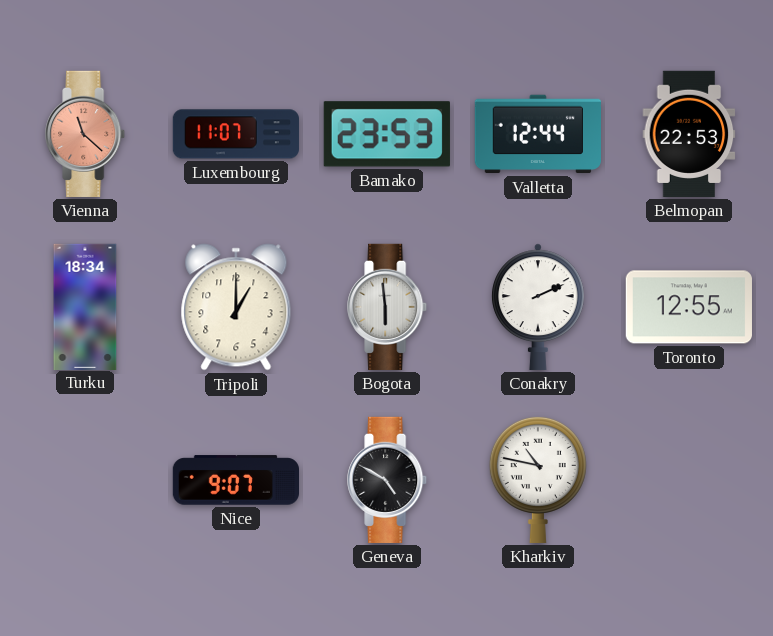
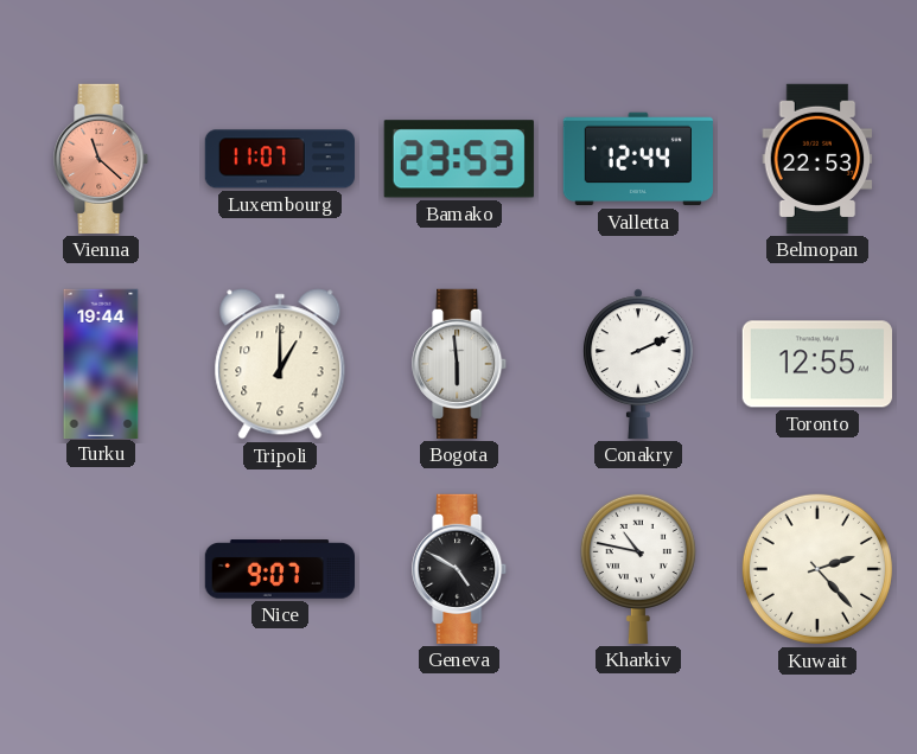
Turku: 18:34 -> 19:44
Kuwait: none -> 2:23
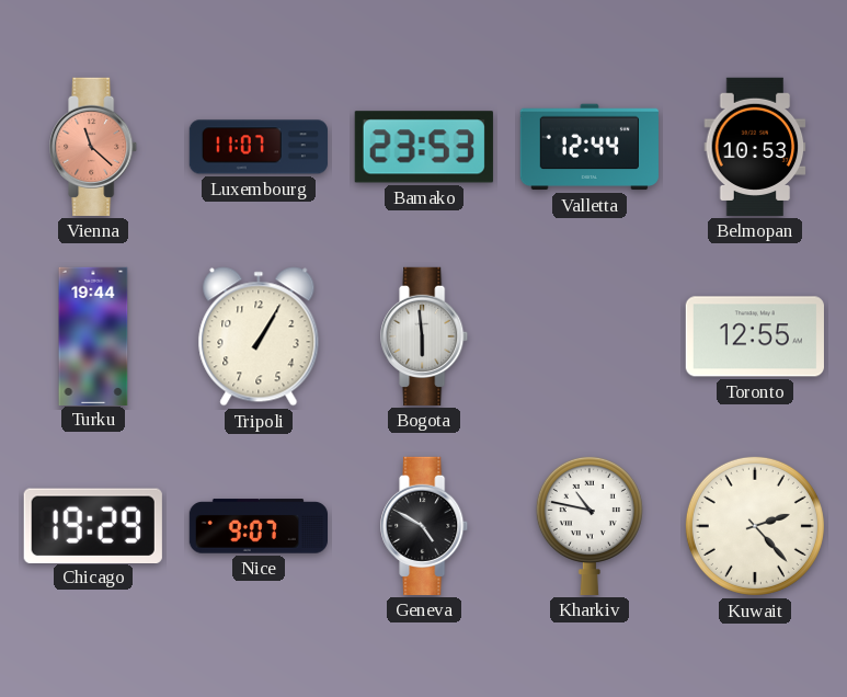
Belmopan: 22:53 -> 10:53
Tripoli: 1:00 -> 1:05
Conakry: 2:11 -> none
Chicago: none -> 19:29
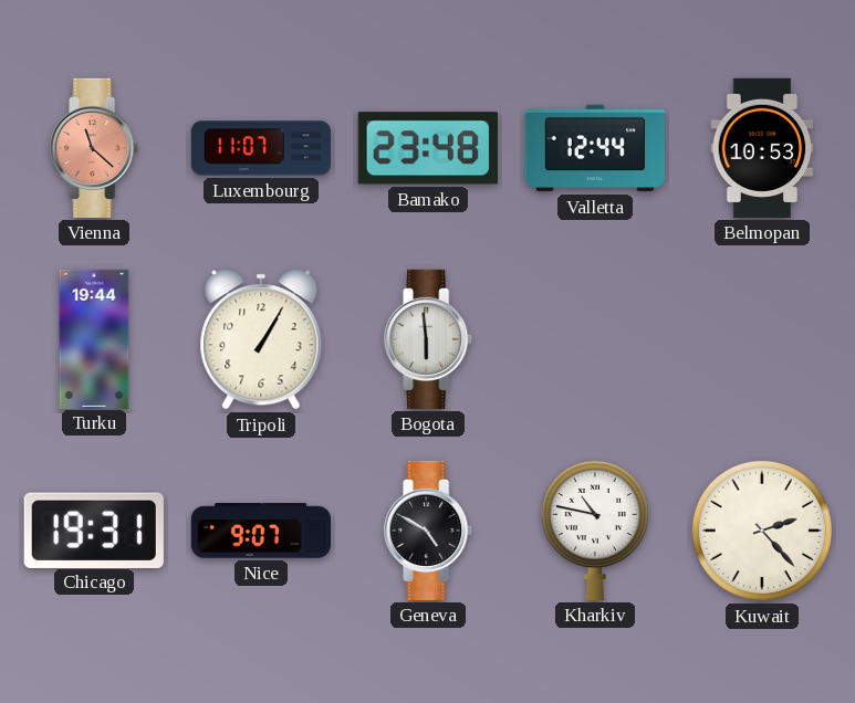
Bamako: 23:53 -> 23:48
Toronto: 12:55 -> none
Chicago: 19:29 -> 19:31
